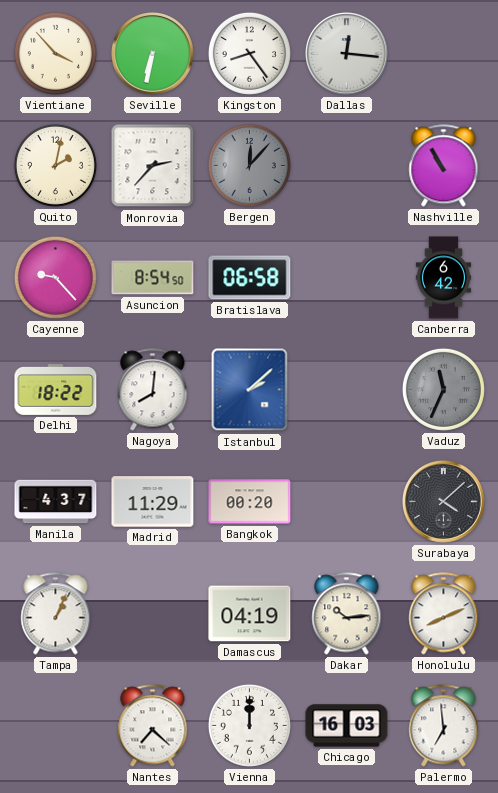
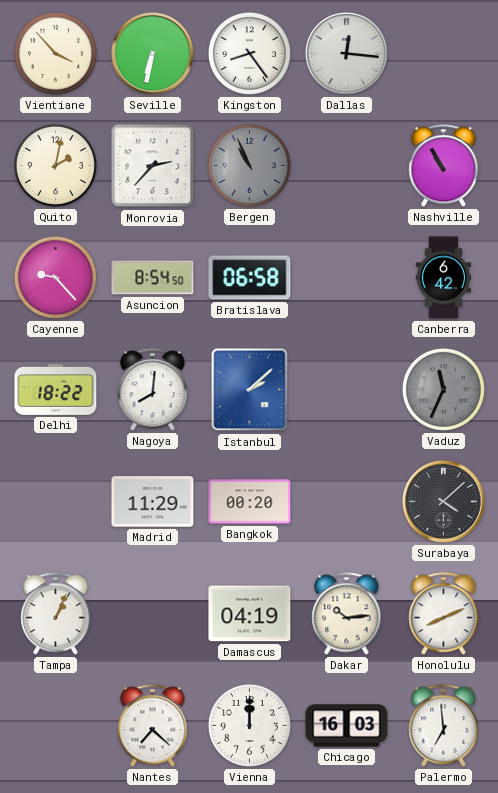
Bergen: 12:07 -> 10:56
Manila: 4:37 -> none
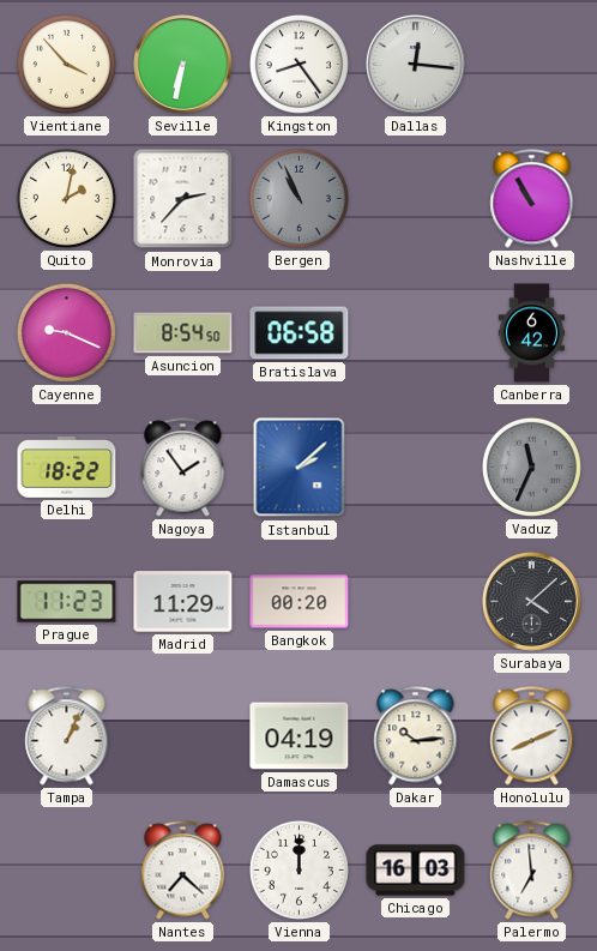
Cayenne: 9:23 -> 9:19
Nagoya: 8:01 -> 1:54
Prague: none -> 11:23
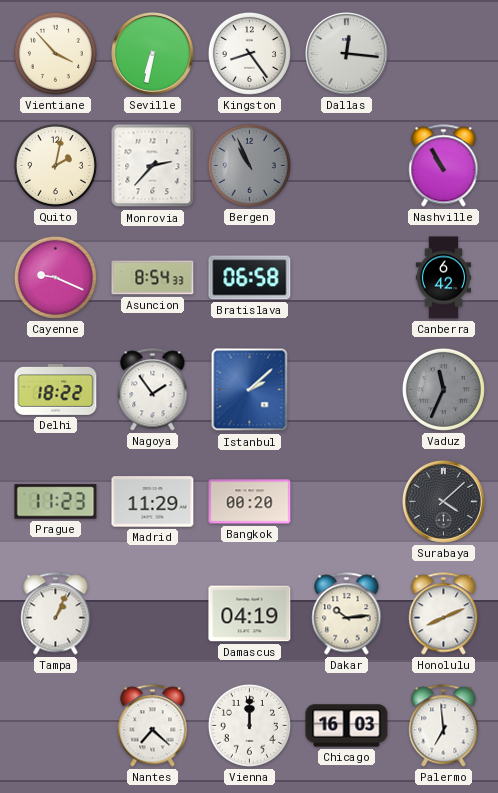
Asuncion: 8:54:50 -> 8:54:33
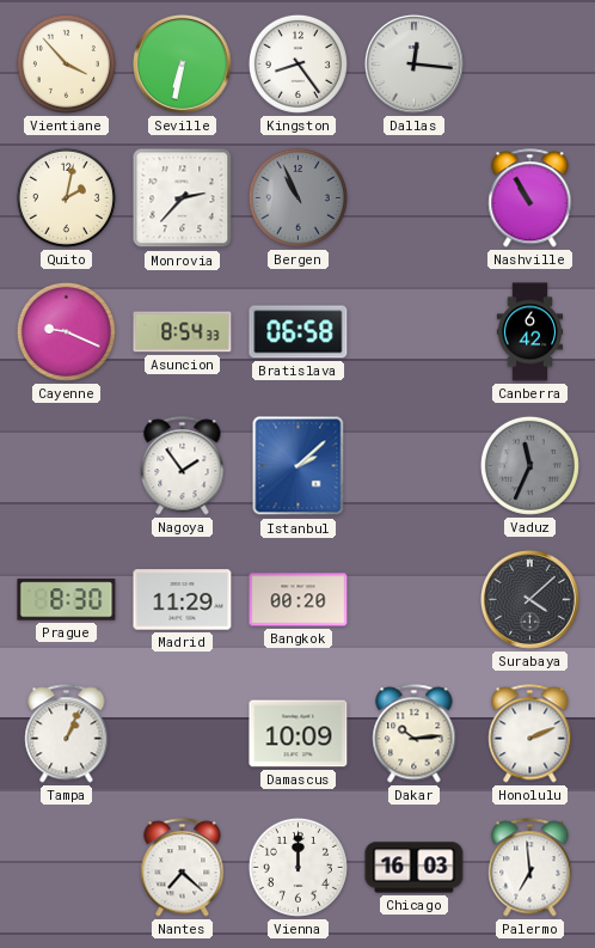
Delhi: 18:22 -> none
Prague: 11:23 -> 8:30
Damascus: 04:19 -> 10:09
Honolulu: 8:11 -> 2:11
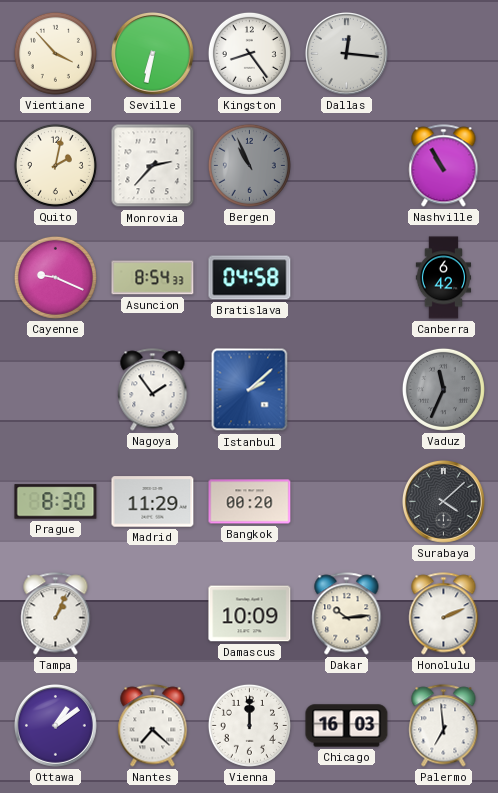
Bratislava: 06:58 -> 04:58
Ottawa: none -> 1:09
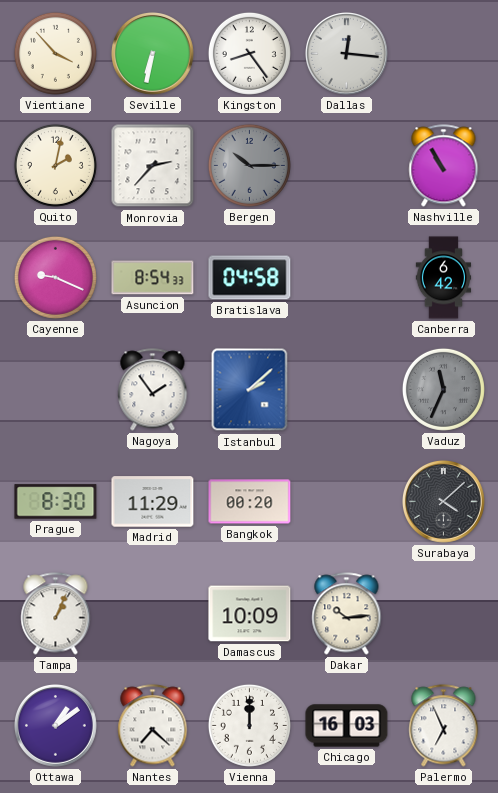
Bergen: 10:56 -> 10:15
Honolulu: 2:11 -> none
Palermo: 6:59 -> 6:56
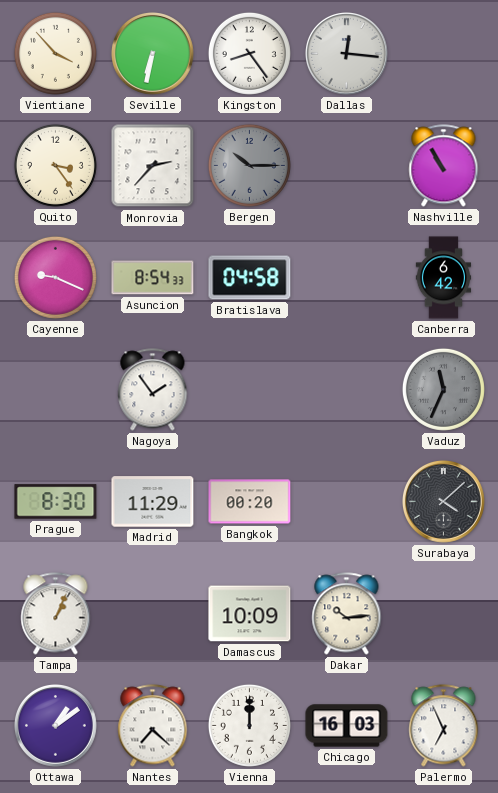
Quito: 2:02 -> 3:24
Istanbul: 2:08 -> none
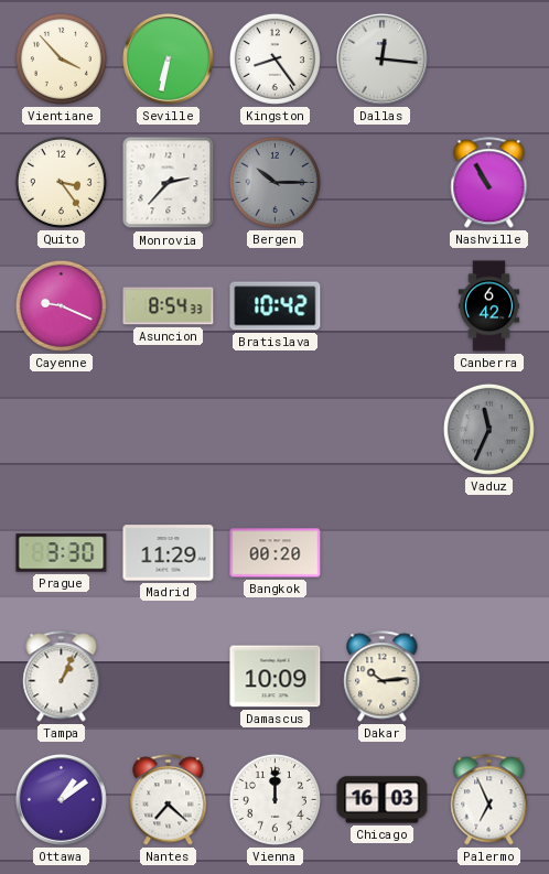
Bratislava: 04:58 -> 10:42
Nagoya: 1:54 -> none
Prague: 8:30 -> 3:30
Surabaya: 4:08 -> none
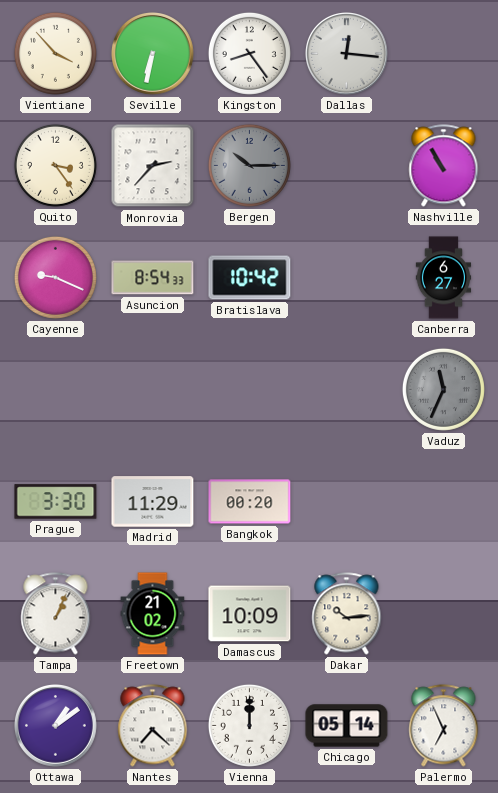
Canberra: 6:42 -> 6:27
Freetown: none -> 21:02
Chicago: 16:03 -> 05:14
